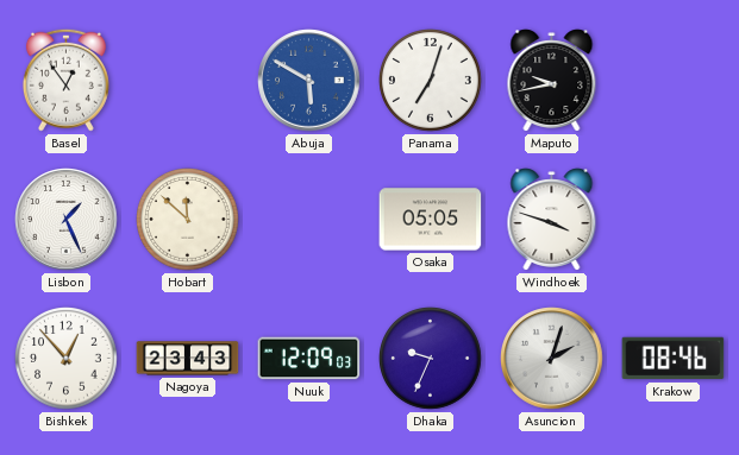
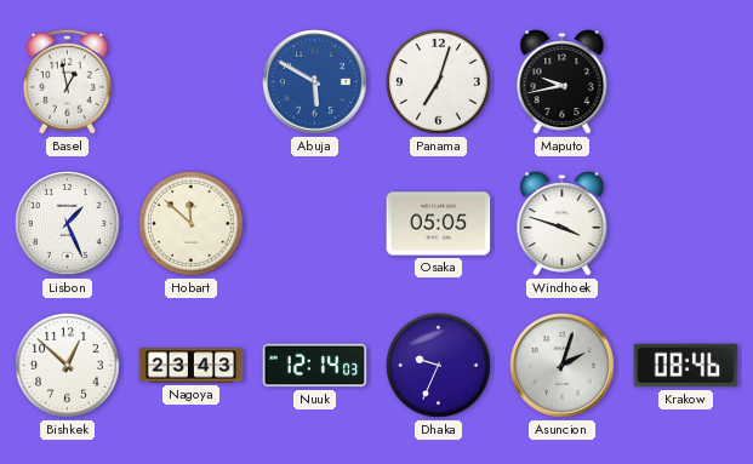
Basel: 12:54 -> 12:58
Bishkek: 12:53 -> 12:52
Nuuk: 12:09 -> 12:14
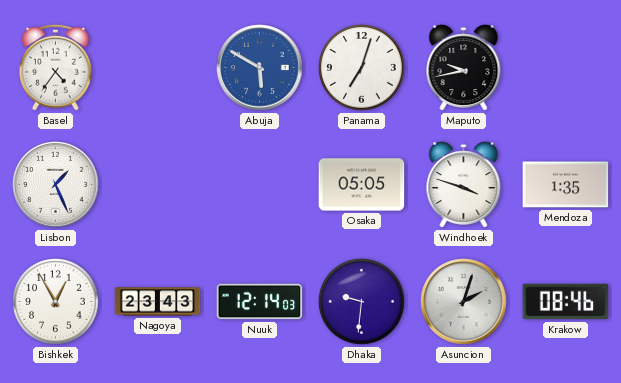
Basel: 12:58 -> 4:36
Hobart: 11:52 -> none
Mendoza: none -> 1:35
Bishkek: 12:52 -> 12:55
Dhaka: 9:34 -> 9:31
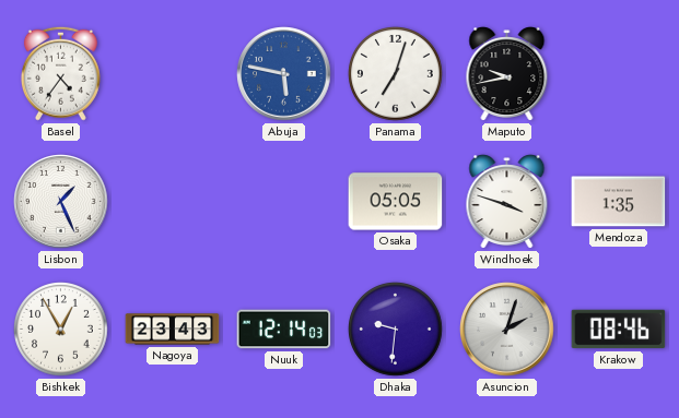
Abuja: 5:50 -> 5:47
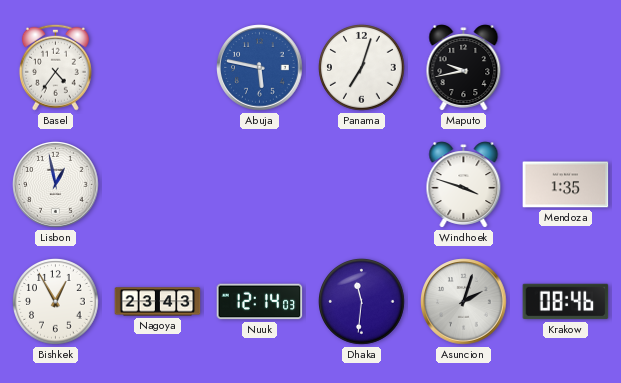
Lisbon: 1:26 -> 12:58
Osaka: 05:05 -> none
Dhaka: 9:31 -> 11:31
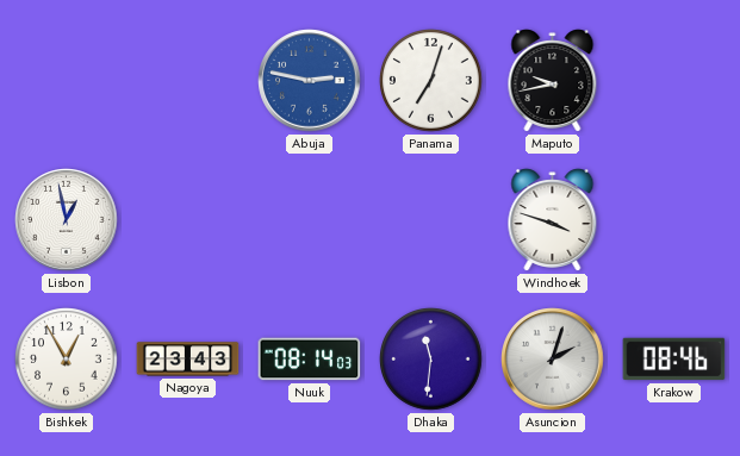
Basel: 4:36 -> none
Abuja: 5:47 -> 2:47
Mendoza: 1:35 -> none
Nuuk: 12:14 -> 08:14
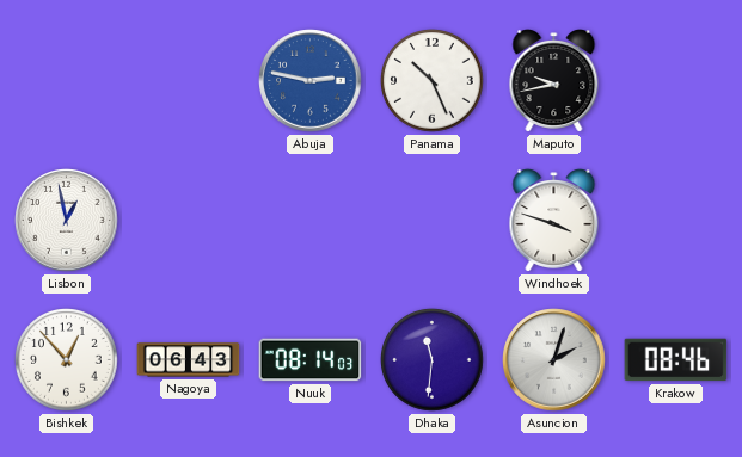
Panama: 7:03 -> 10:26
Bishkek: 12:55 -> 12:53
Nagoya: 23:43 -> 06:43
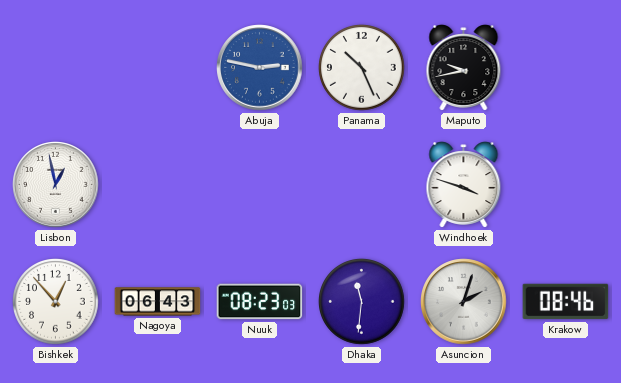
Nuuk: 08:14 -> 08:23
